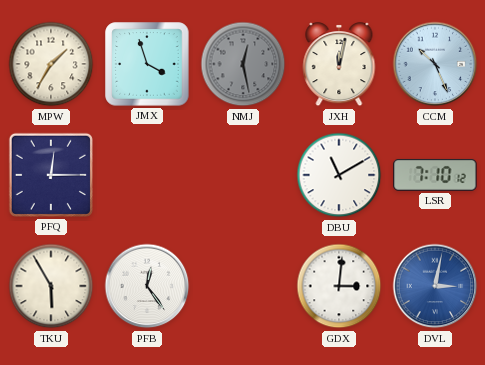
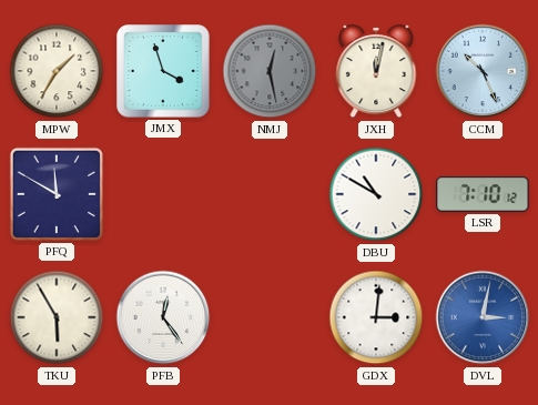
PFQ: 12:15 -> 11:50
DBU: 11:10 -> 10:50
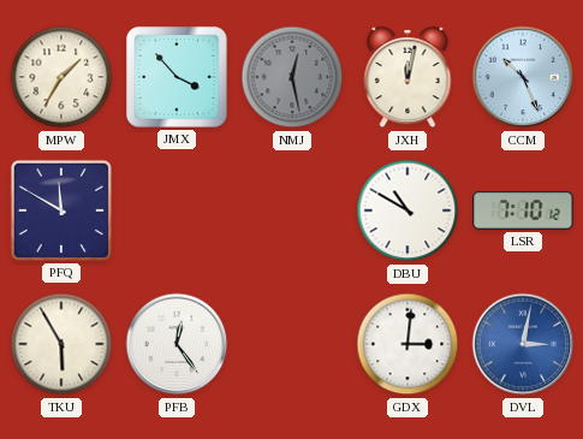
JMX: 3:57 -> 3:53
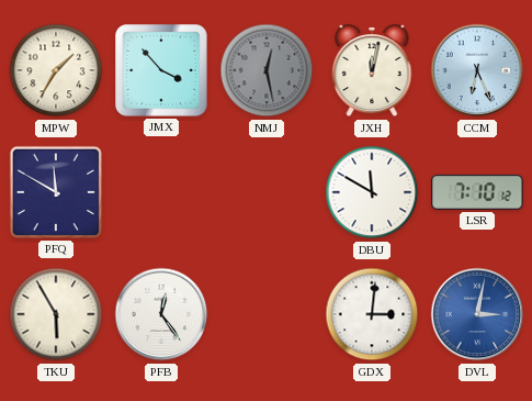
CCM: 10:26 -> 6:26
DBU: 10:50 -> 11:50
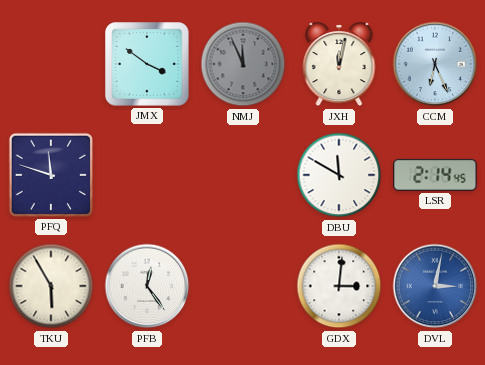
MPW: 1:35 -> none
JMX: 3:53 -> 3:51
NMJ: 12:28 -> 11:56
PFQ: 11:50 -> 11:48
LSR: 7:10 -> 2:14
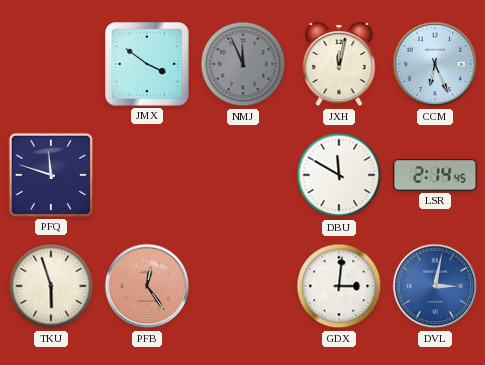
TKU: 5:55 -> 5:57
PFB dial: white -> salmon
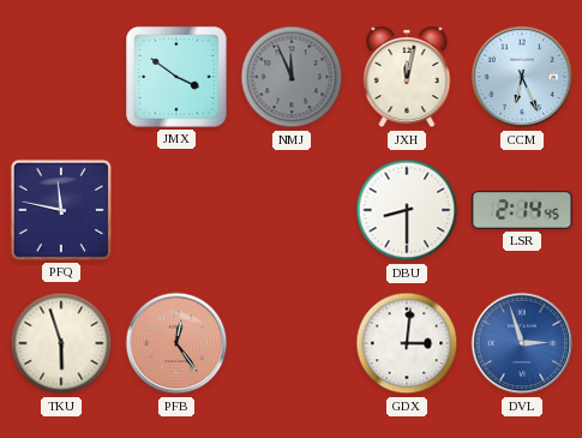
PFQ: 11:48 -> 11:47
DBU: 11:50 -> 8:30
DVL: 3:02 -> 2:57
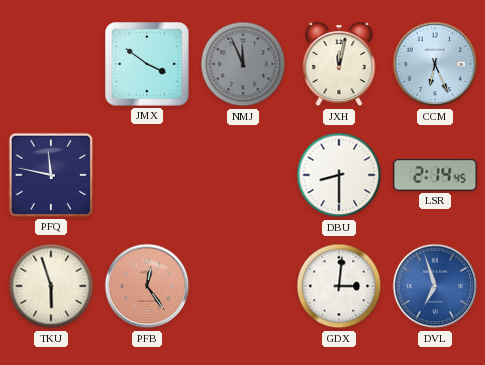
DVL: 2:57 -> 6:57
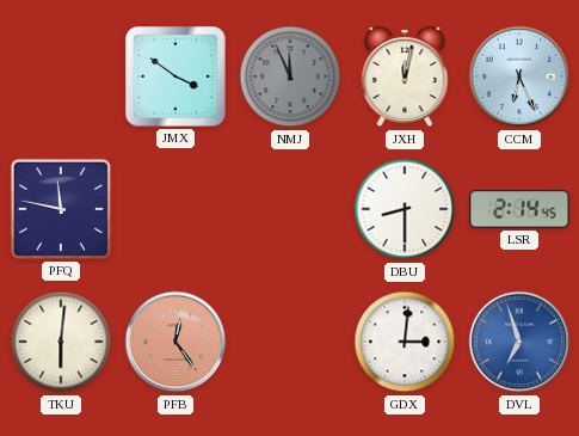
TKU: 5:57 -> 6:01
